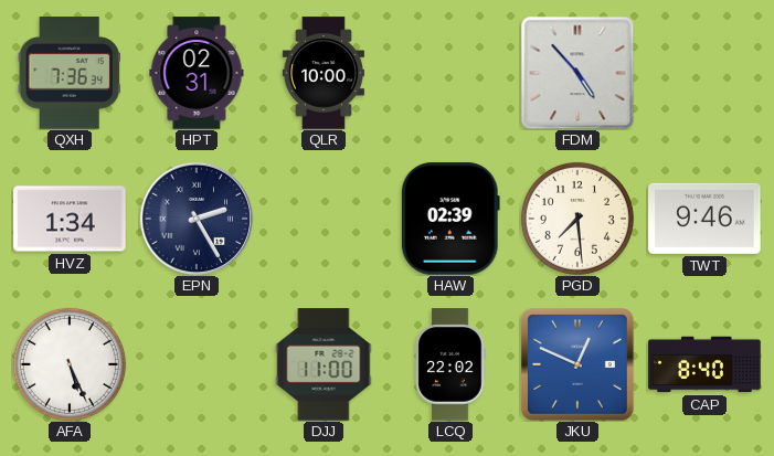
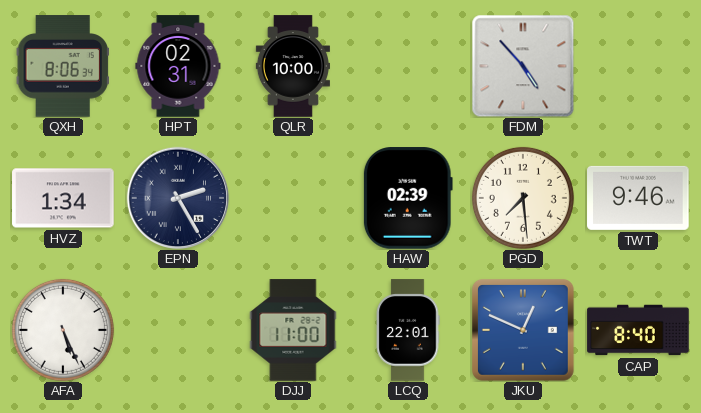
QXH: 7:36 -> 8:06
LCQ: 22:02 -> 22:01
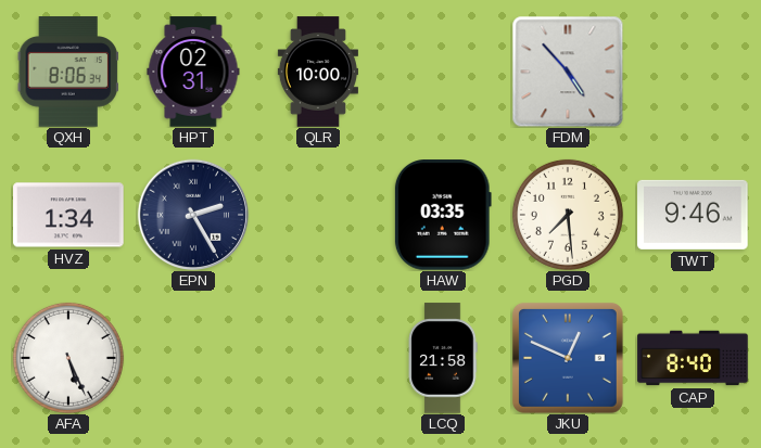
HAW: 02:39 -> 03:35
DJJ: 11:00 -> none
LCQ: 22:01 -> 21:58
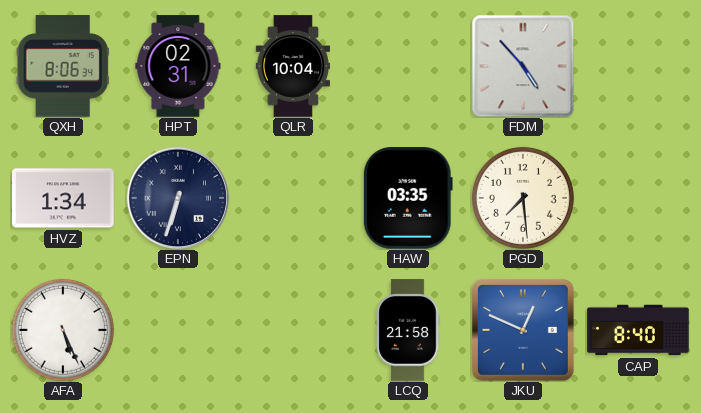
QLR: 10:00 -> 10:04
EPN: 2:25 -> 6:33
TWT: 9:46 -> none
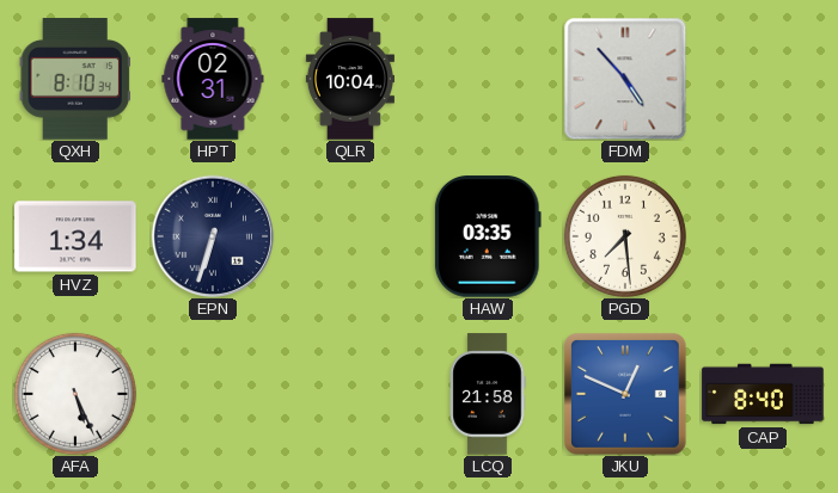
QXH: 8:06 -> 8:10
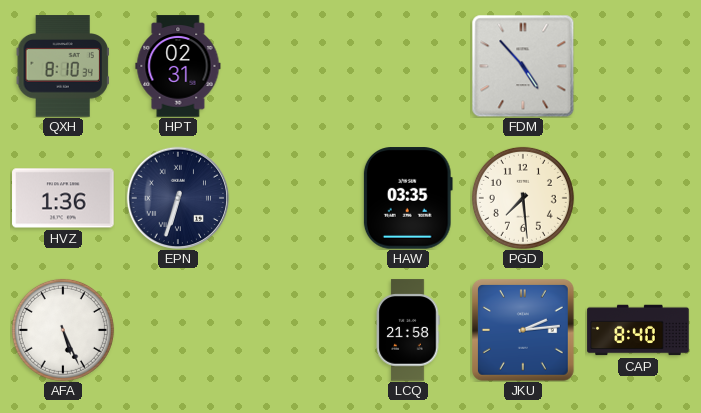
QLR: 10:04 -> none
HVZ: 1:34 -> 1:36
JKU: 12:49 -> 2:14
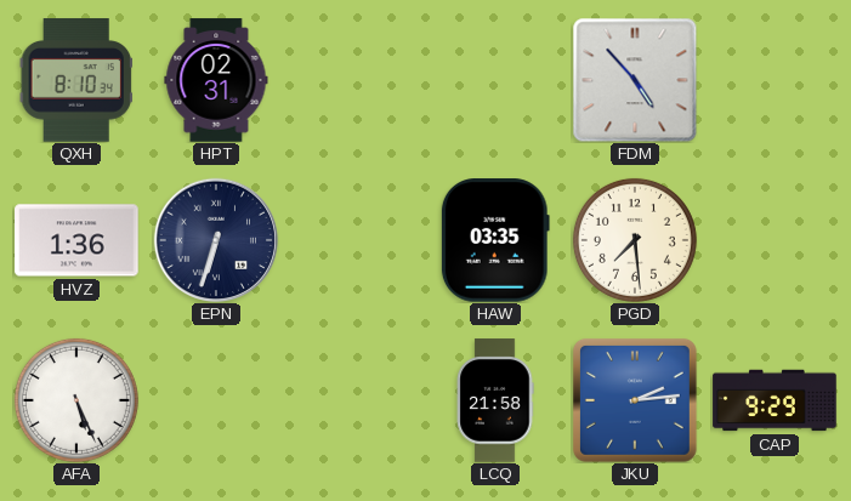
CAP: 8:40 -> 9:29
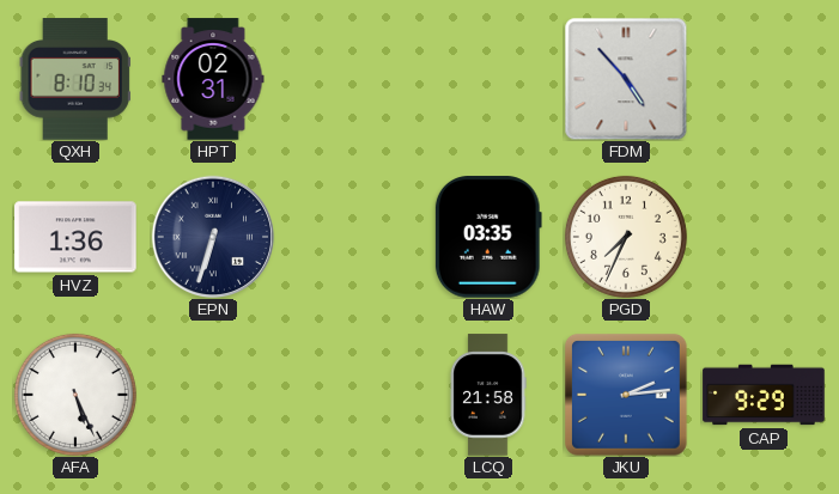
PGD: 7:29 -> 7:34
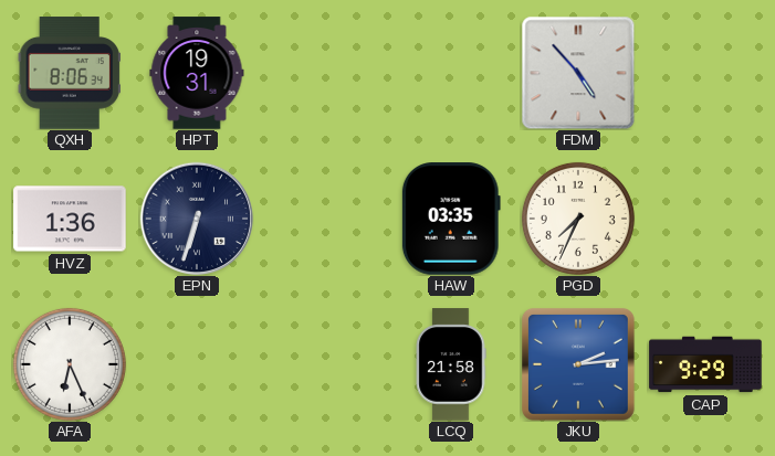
QXH: 8:10 -> 8:06
HPT: 02:31 -> 19:31
AFA: 5:26 -> 6:26
